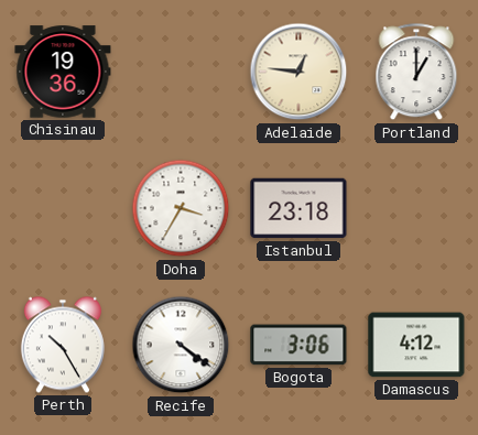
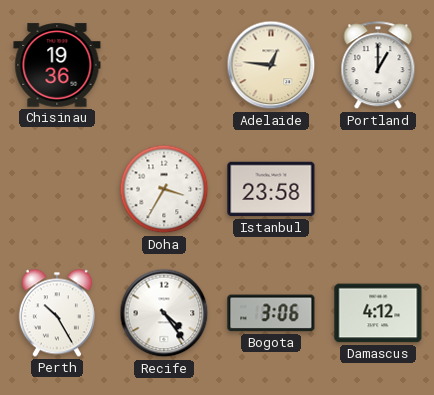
Istanbul: 23:18 -> 23:58
Recife: 4:21 -> 4:24
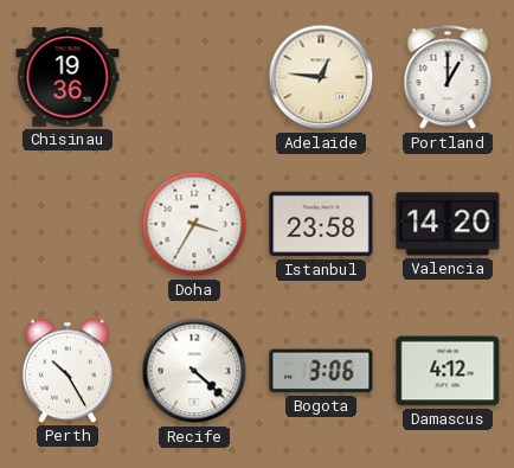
Valencia: none -> 14:20
Recife: 4:24 -> 4:22
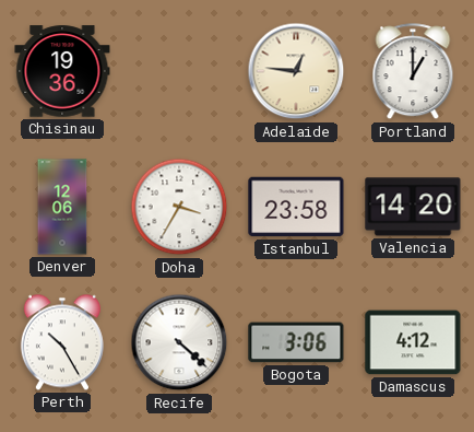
Denver: none -> 12:06
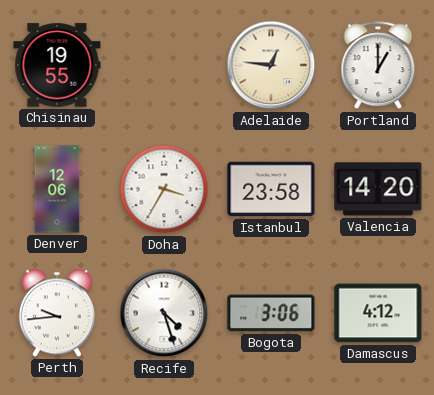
Chisinau: 19:36 -> 19:55
Perth: 10:25 -> 9:44
Recife: 4:22 -> 4:27
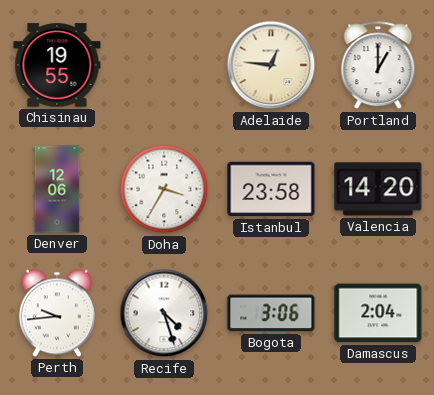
Damascus: 4:12 -> 2:04
